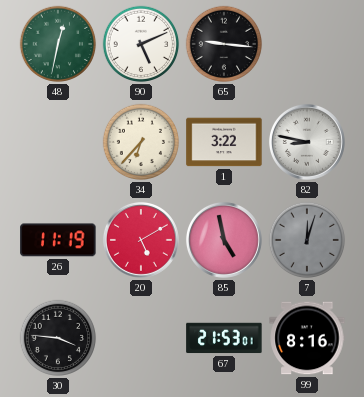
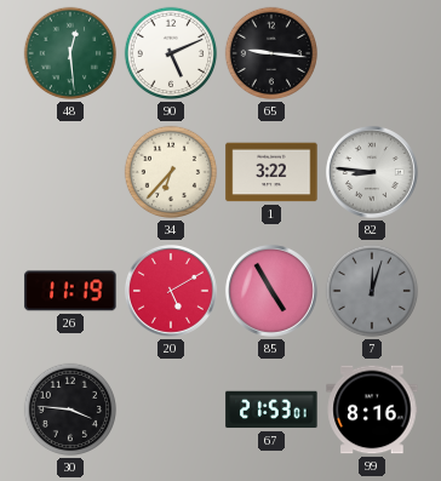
48: 12:32 -> 12:29
82: 8:47 -> 8:46
85: 4:58 -> 4:55
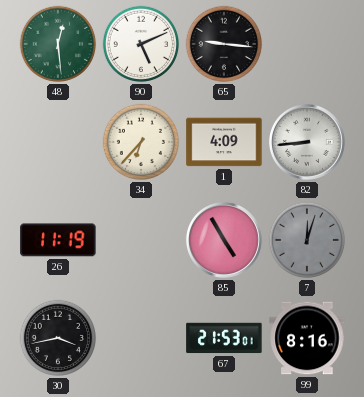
1: 3:22 -> 4:09
82: 8:46 -> 8:44
20: 5:10 -> none
30: 3:46 -> 3:43
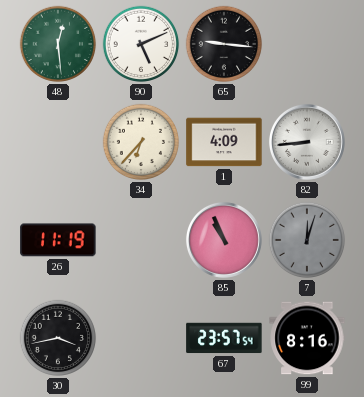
85: 4:55 -> 10:56
67: 21:53 -> 23:57
